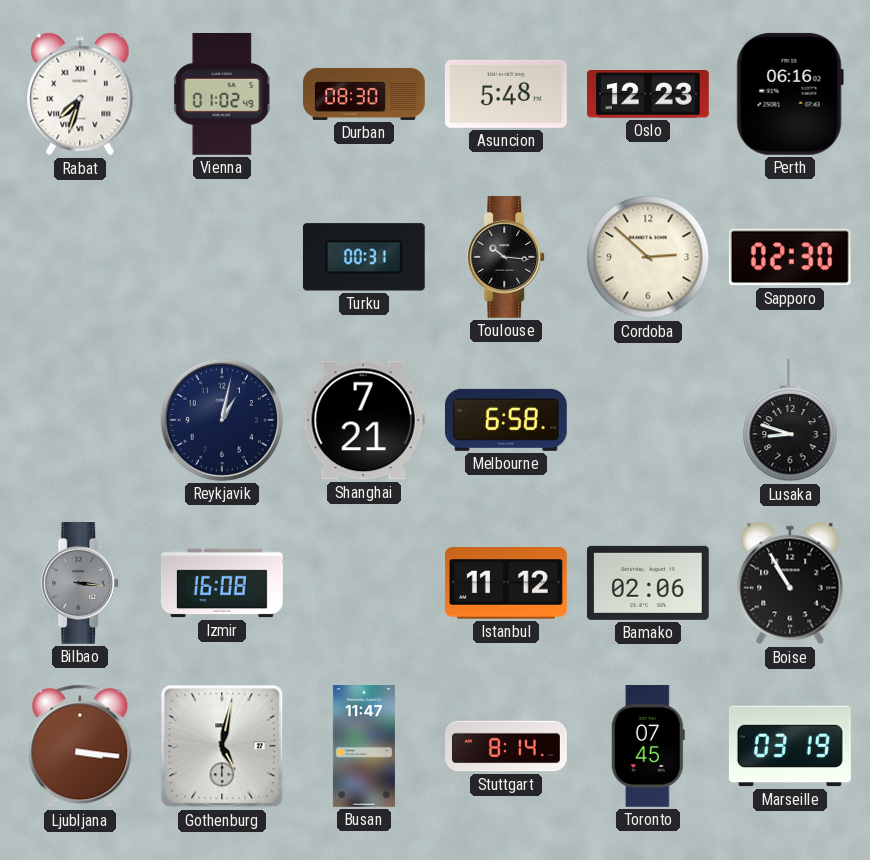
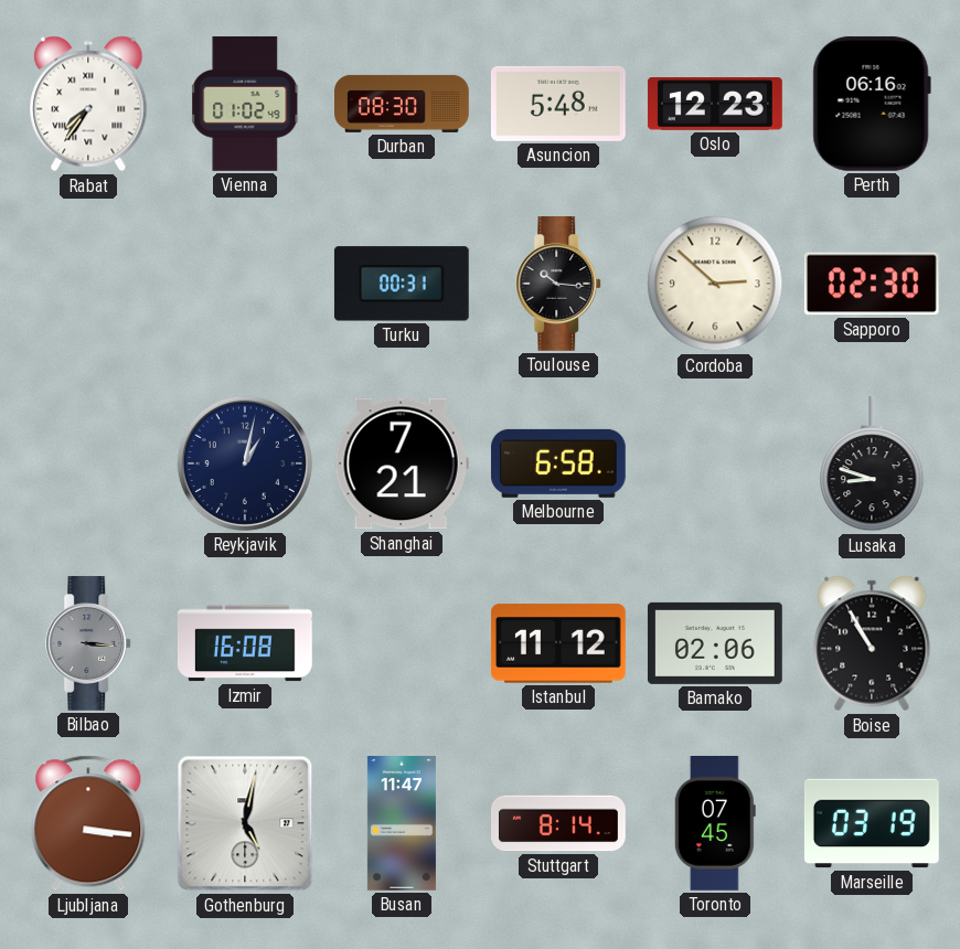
Rabat: 7:33 -> 7:36
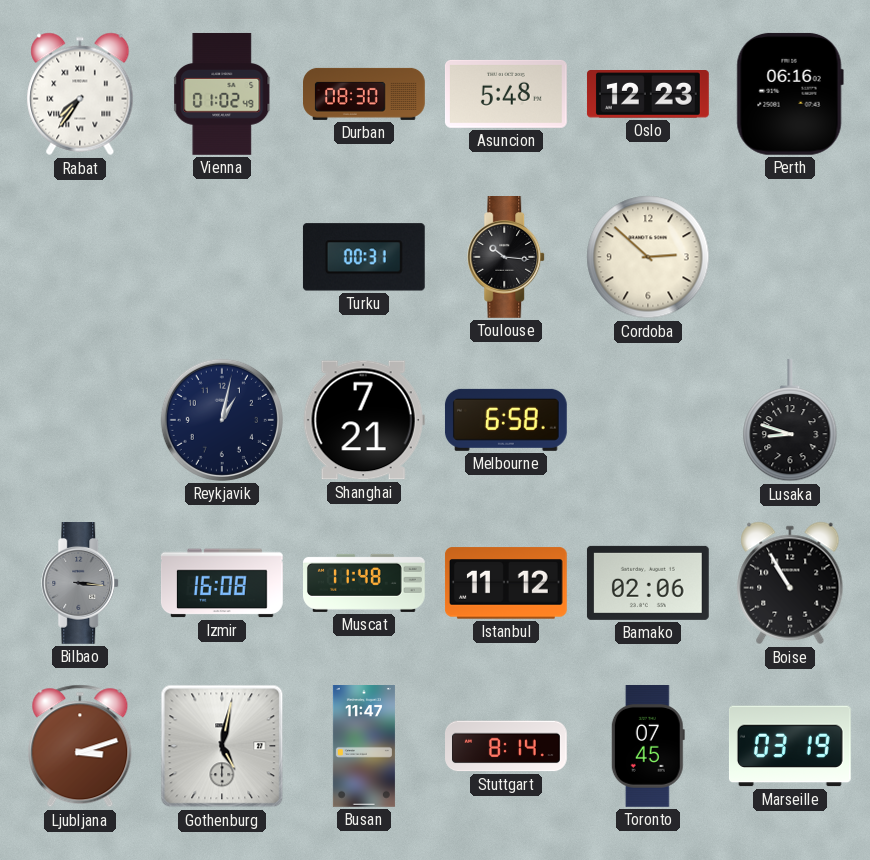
Sapporo: 02:30 -> none
Muscat: none -> 11:48
Ljubljana: 3:16 -> 3:12
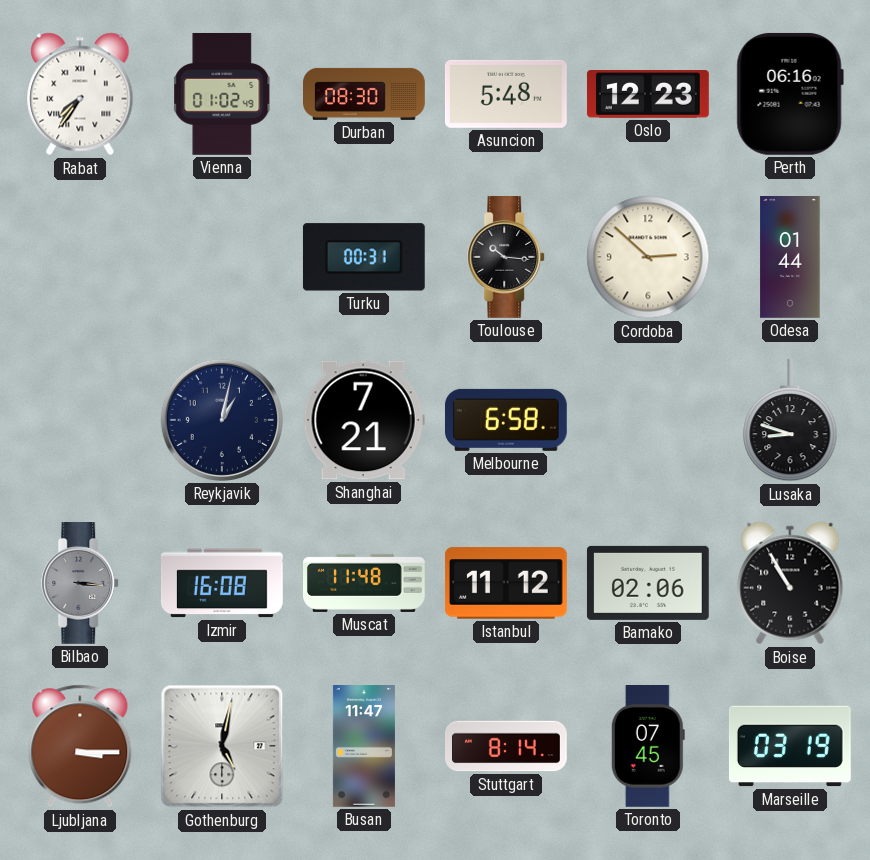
Odesa: none -> 01:44
Ljubljana: 3:12 -> 3:15
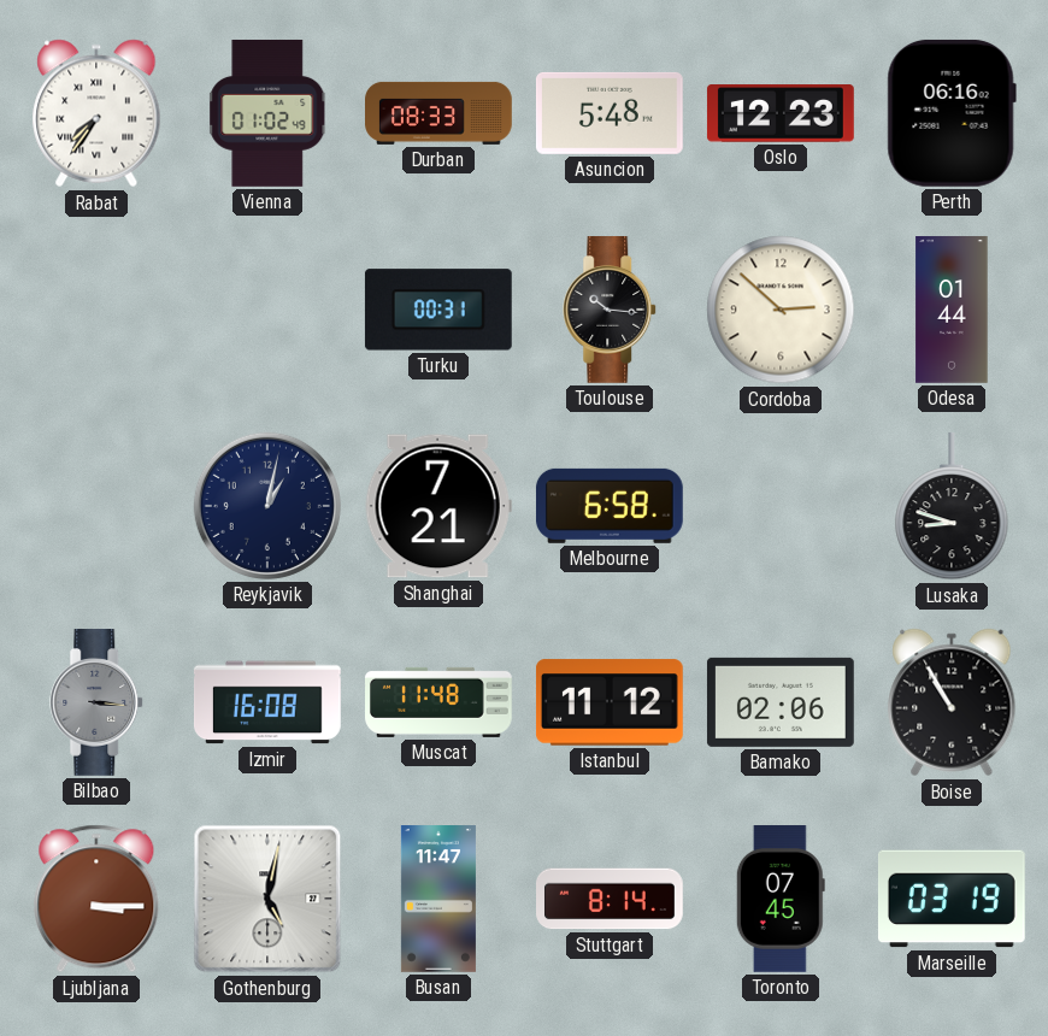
Durban: 08:30 -> 08:33
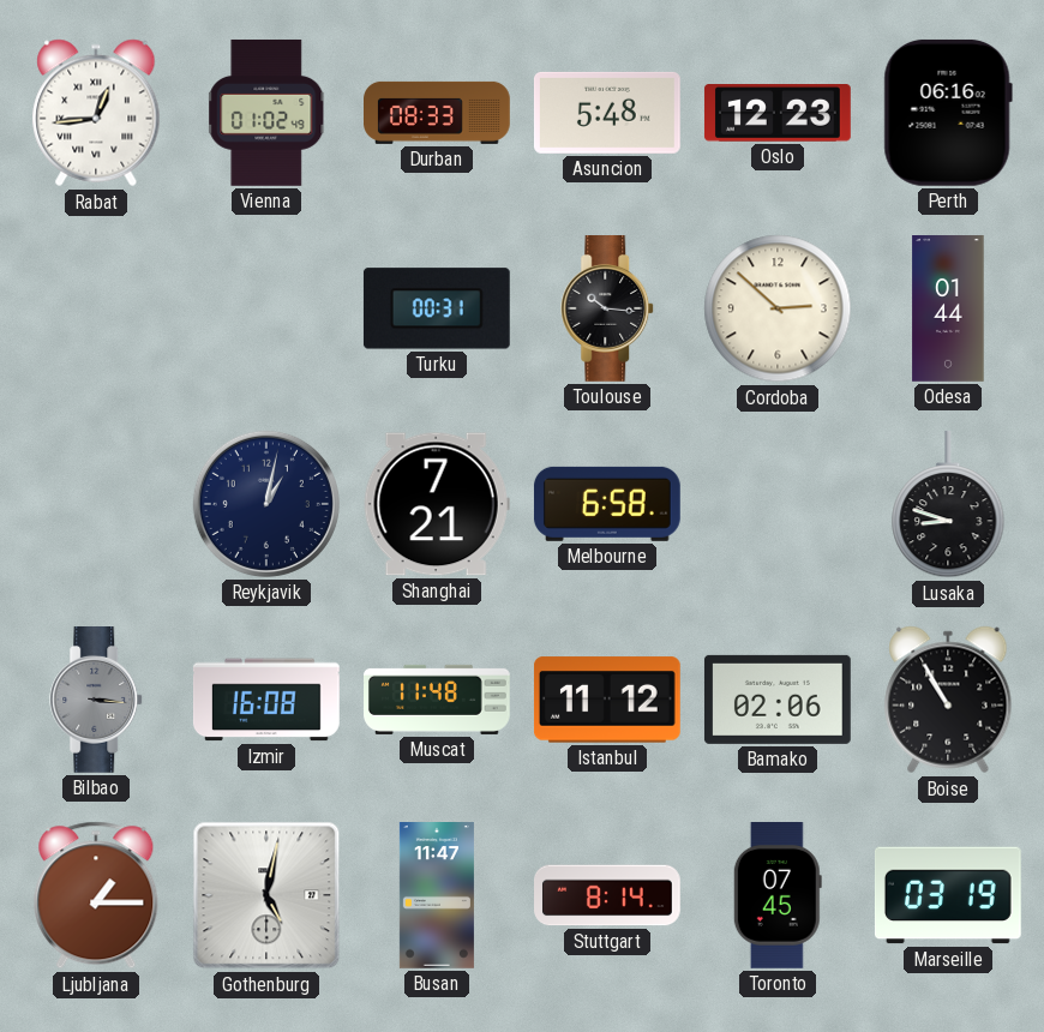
Rabat: 7:36 -> 12:44
Ljubljana: 3:15 -> 1:15
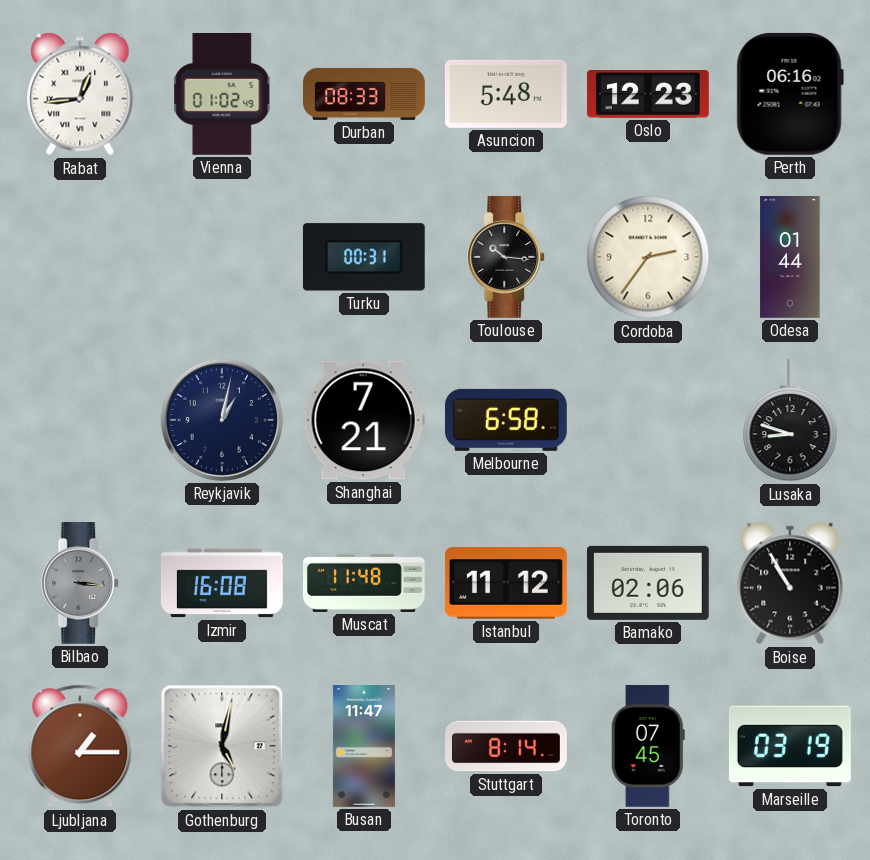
Cordoba: 2:52 -> 2:36
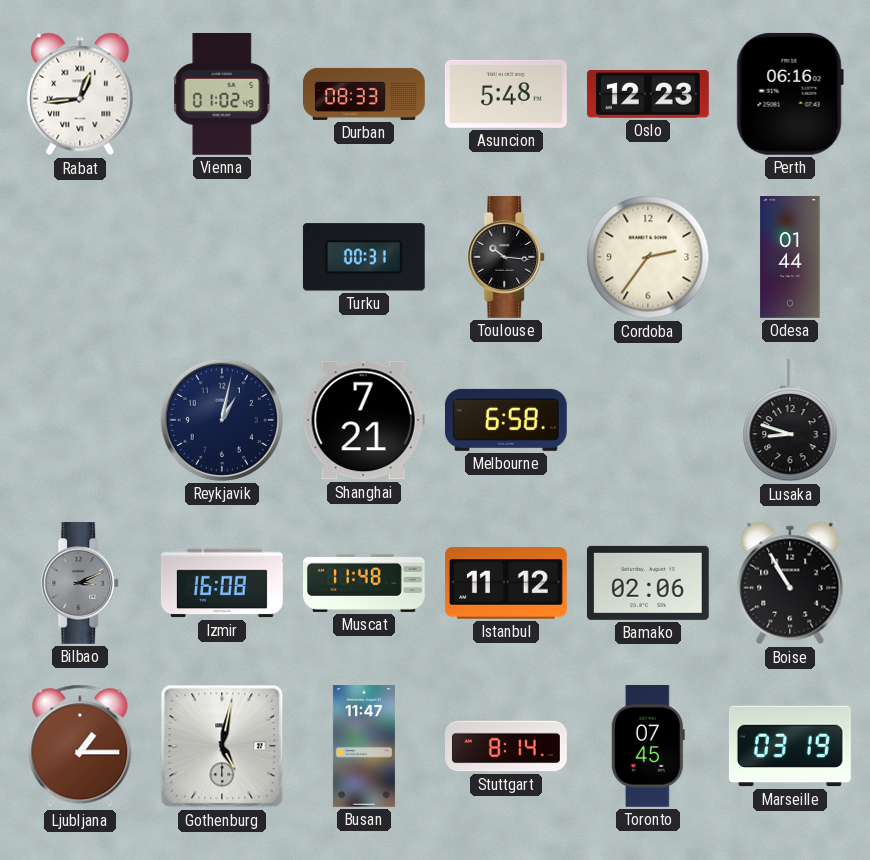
Bilbao: 3:16 -> 3:11
